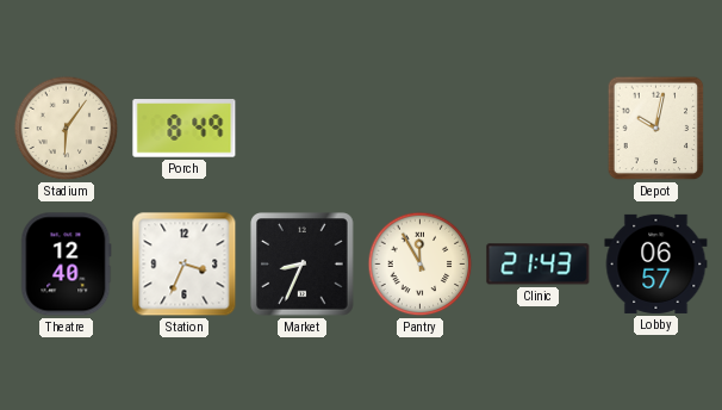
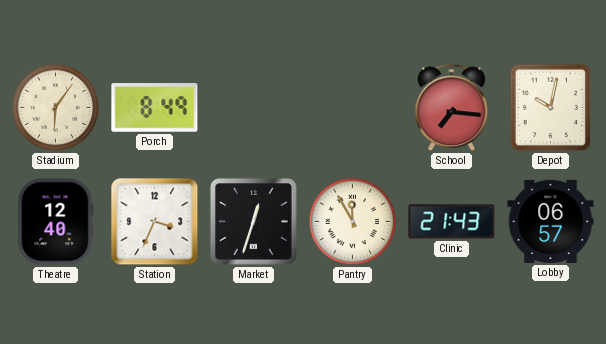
School: none -> 7:16
Market: 8:34 -> 12:33
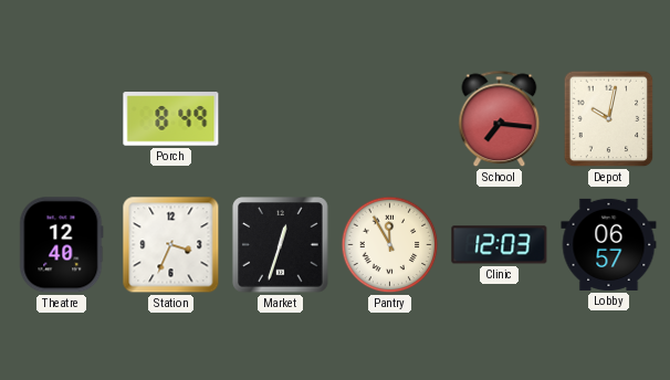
Stadium: 6:06 -> none
Clinic: 21:43 -> 12:03
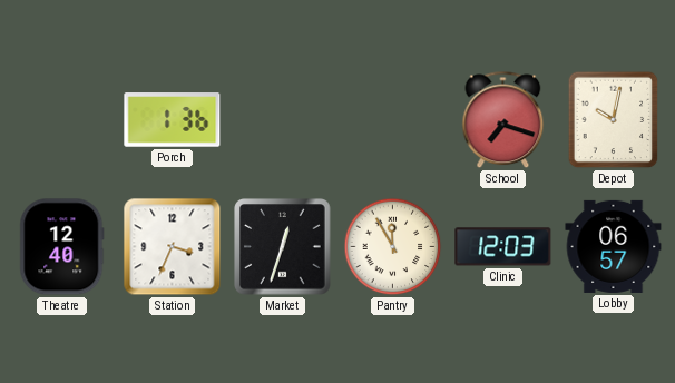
Porch: 8:49 -> 1:36
School: 7:16 -> 7:18
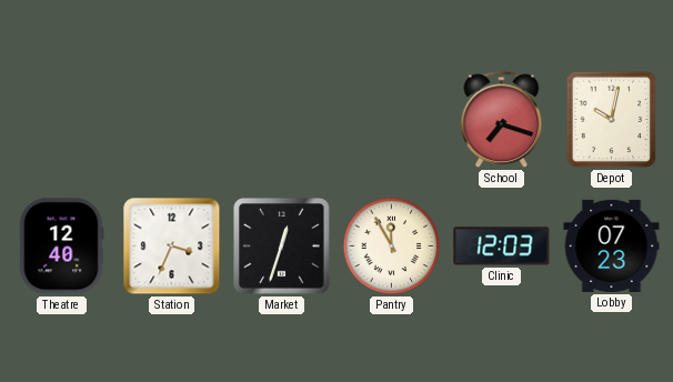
Porch: 1:36 -> none
Lobby: 06:57 -> 07:23
